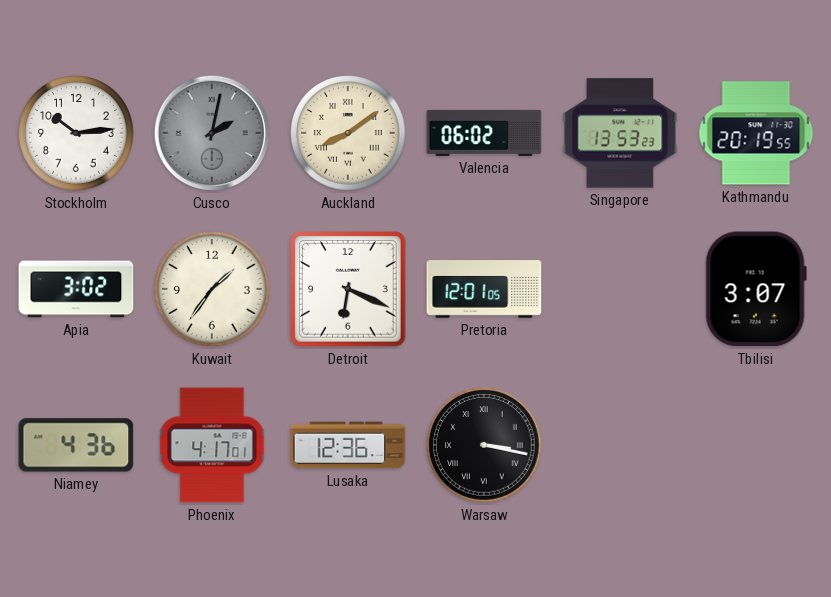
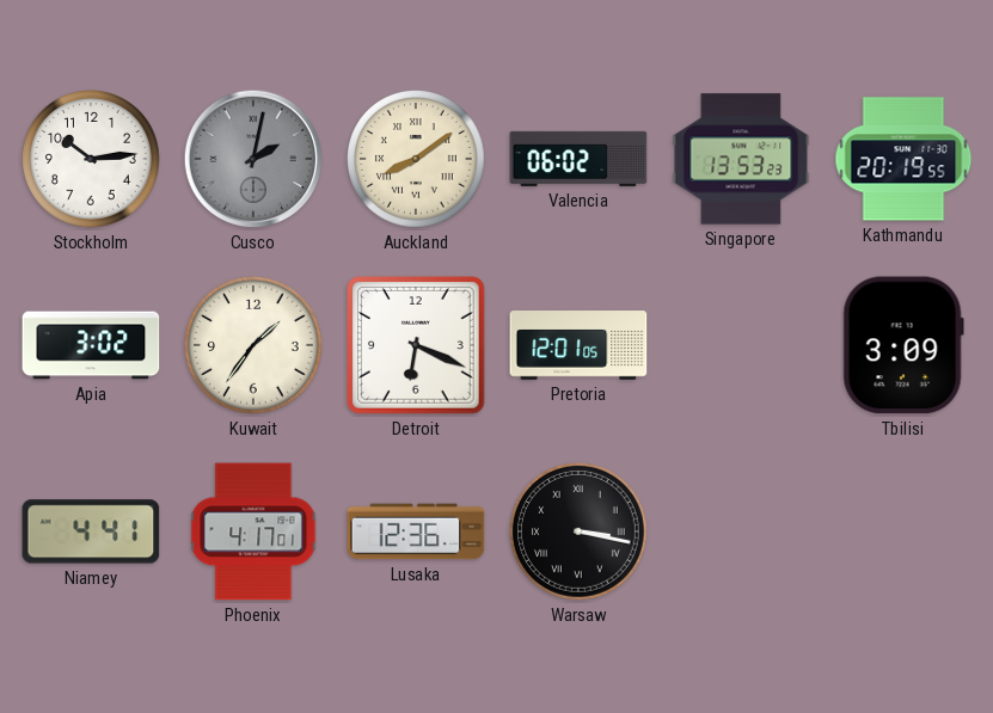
Tbilisi: 3:07 -> 3:09
Niamey: 4:36 -> 4:41
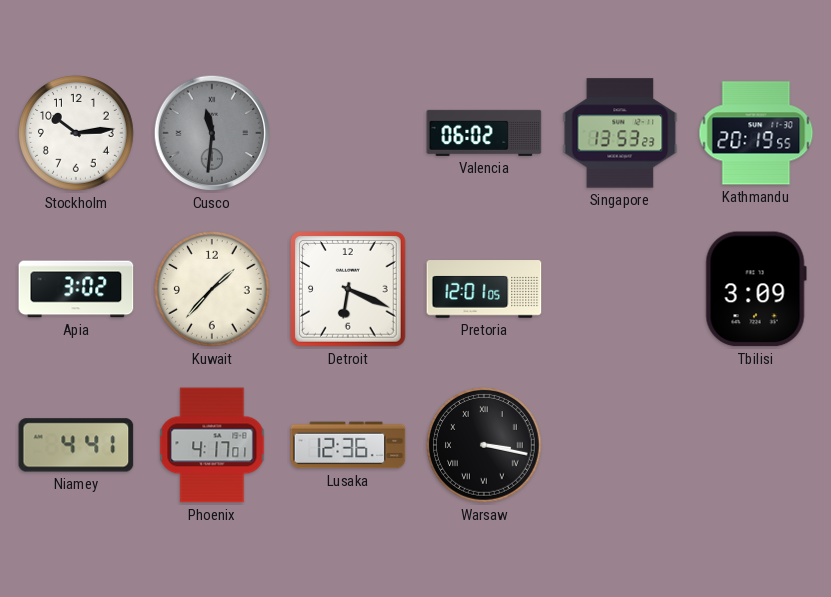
Cusco: 2:02 -> 11:31
Auckland: 8:09 -> none
Kuwait: 1:36 -> 1:37
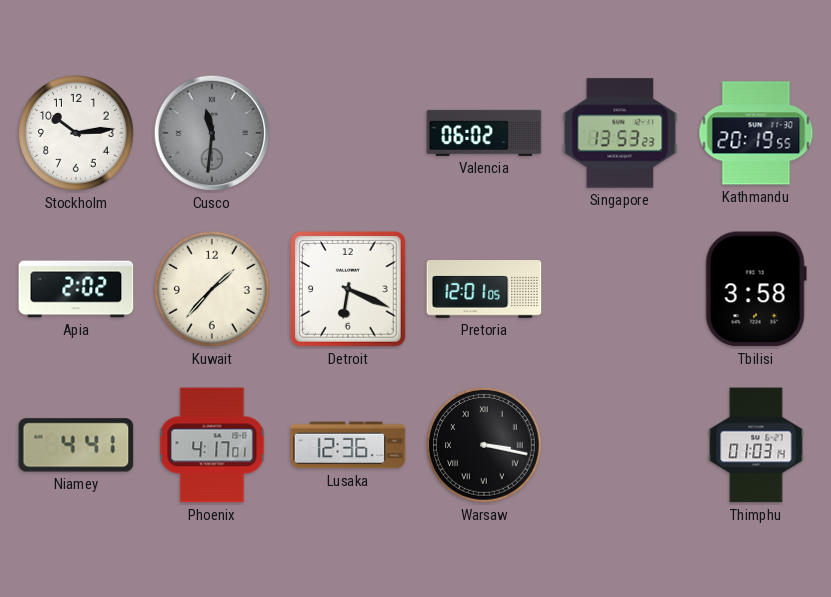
Apia: 3:02 -> 2:02
Tbilisi: 3:09 -> 3:58
Thimphu: none -> 01:03
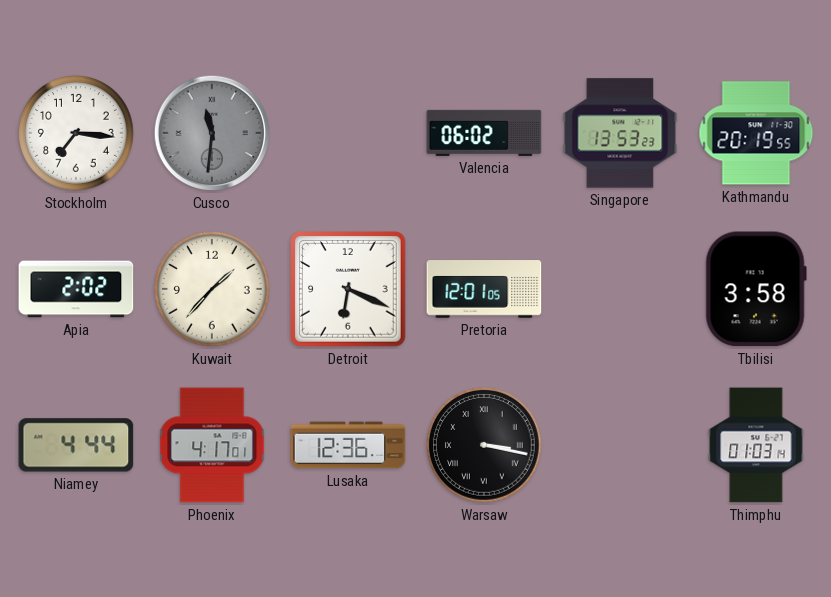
Stockholm: 10:14 -> 7:16
Niamey: 4:41 -> 4:44
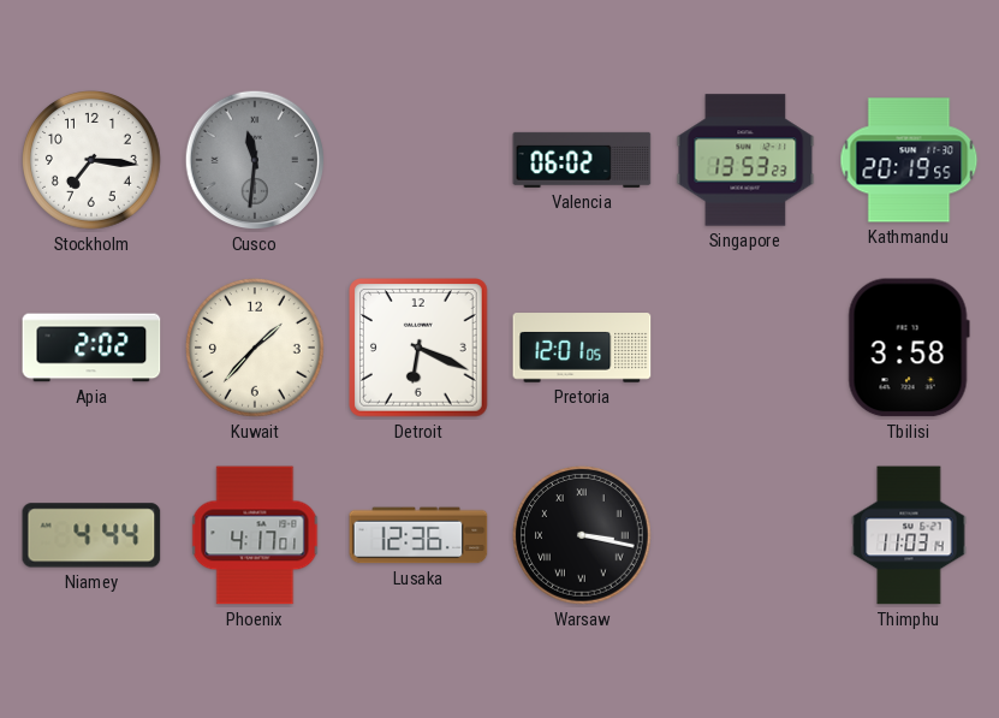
Thimphu: 01:03 -> 11:03
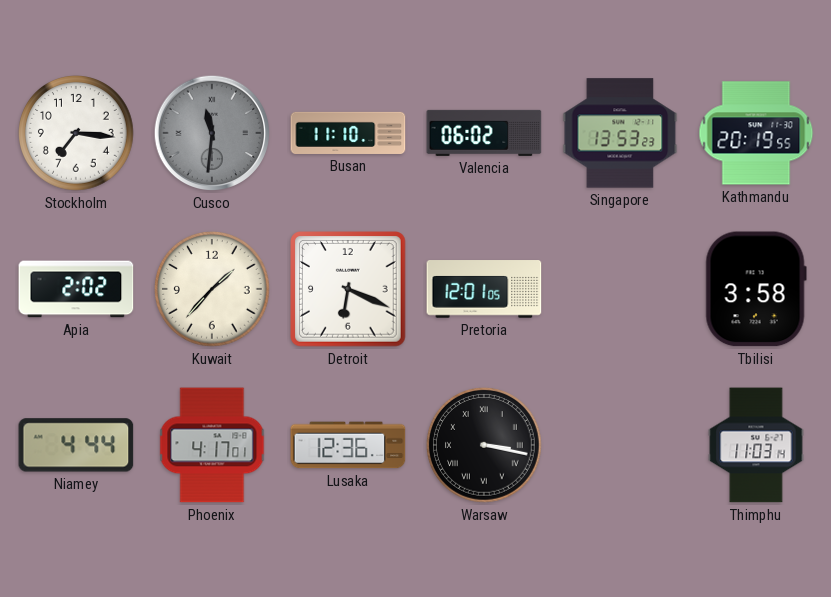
Busan: none -> 11:10
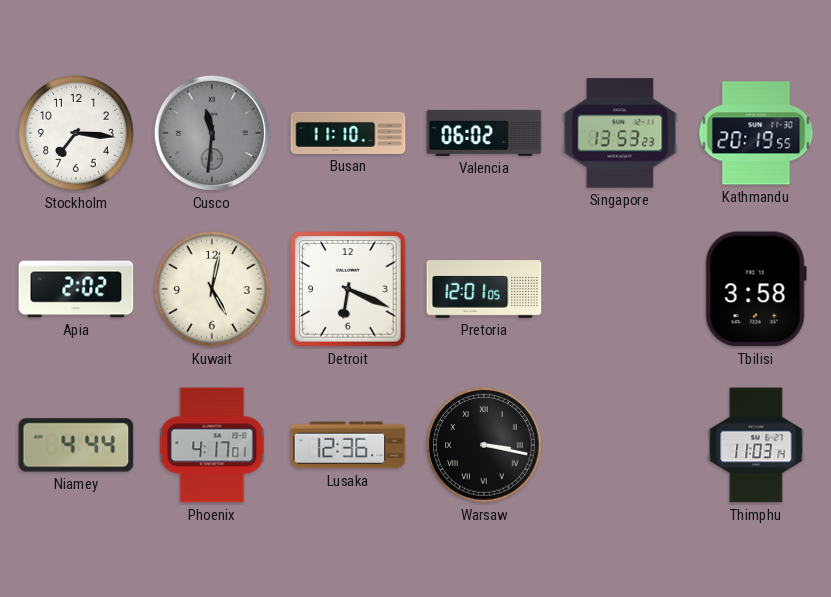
Kuwait: 1:37 -> 5:02
